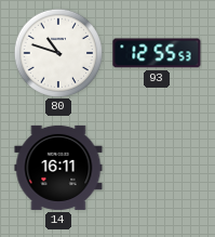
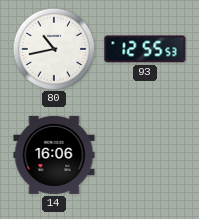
80: 10:48 -> 10:43
14: 16:11 -> 16:06
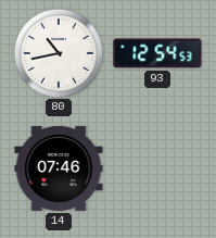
93: 12:55 -> 12:54
14: 16:06 -> 07:46
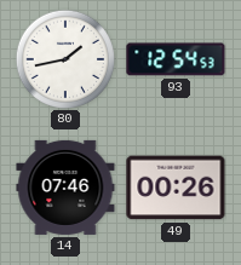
80: 10:43 -> 1:43
49: none -> 00:26
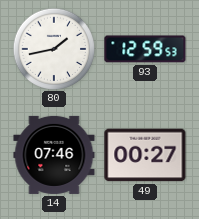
93: 12:54 -> 12:59
49: 00:26 -> 00:27
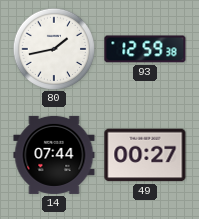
93: 12:59:53 -> 12:59:38
14: 07:46 -> 07:44
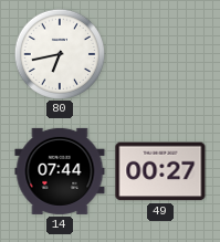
80: 1:43 -> 6:43
93: 12:59 -> none
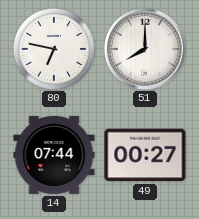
80: 6:43 -> 6:47
51: none -> 8:00
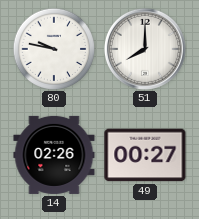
80: 6:47 -> 9:47
14: 07:44 -> 02:26
